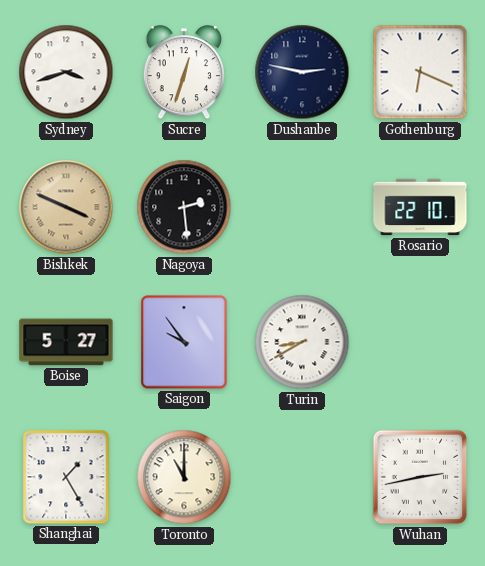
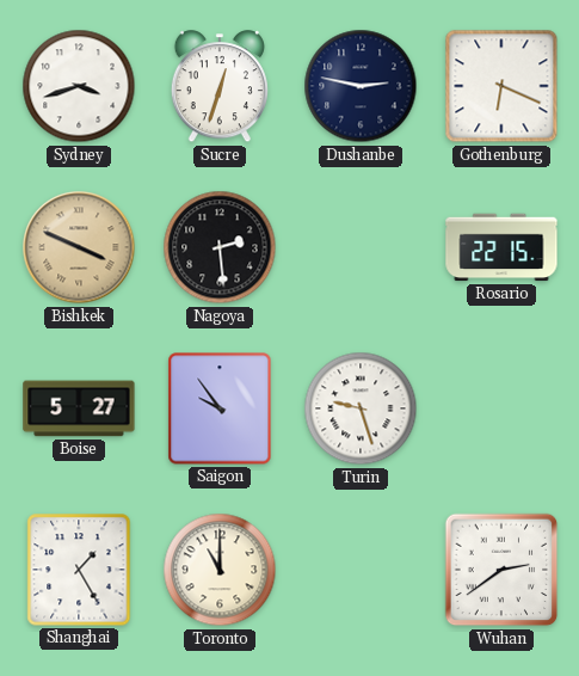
Rosario: 22:10 -> 22:15
Turin: 8:40 -> 9:27
Wuhan: 2:43 -> 2:39
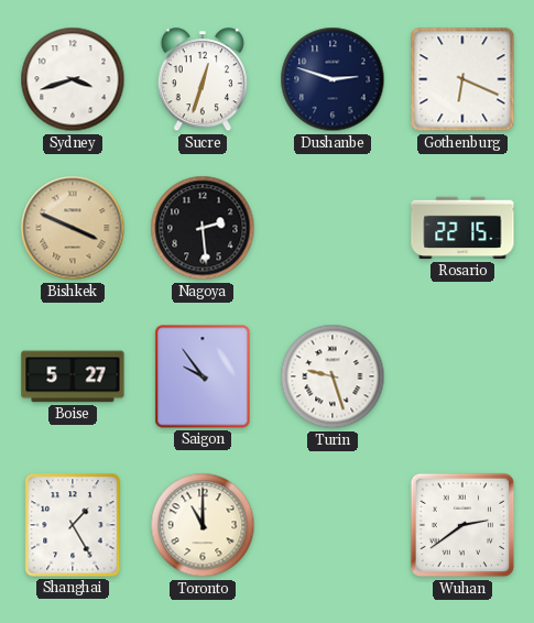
Dushanbe: 2:47 -> 2:48
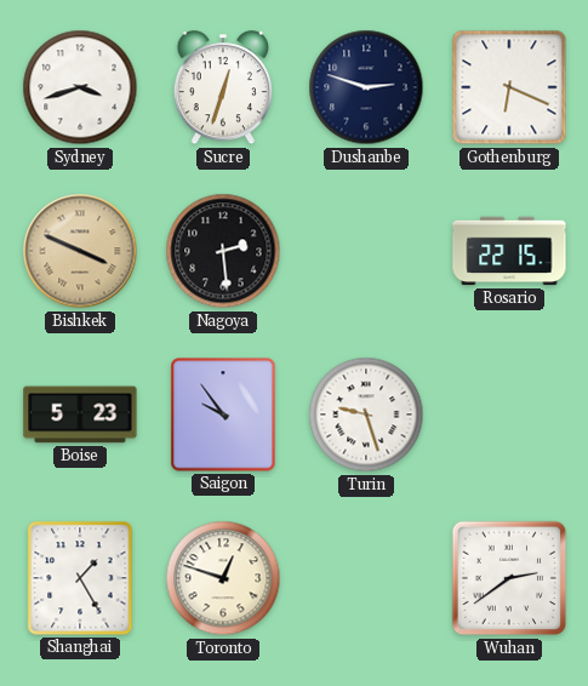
Boise: 5:27 -> 5:23
Toronto: 11:00 -> 12:48
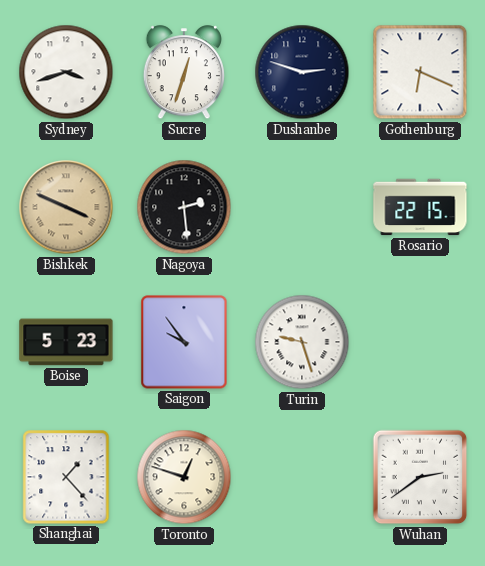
Shanghai: 1:25 -> 1:23
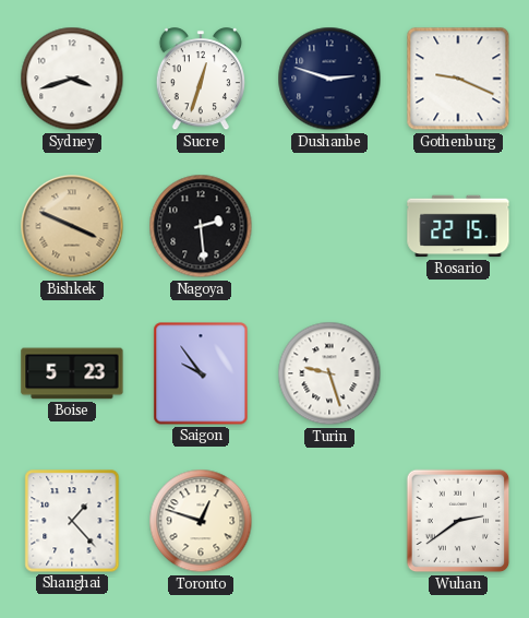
Gothenburg: 6:19 -> 9:19
